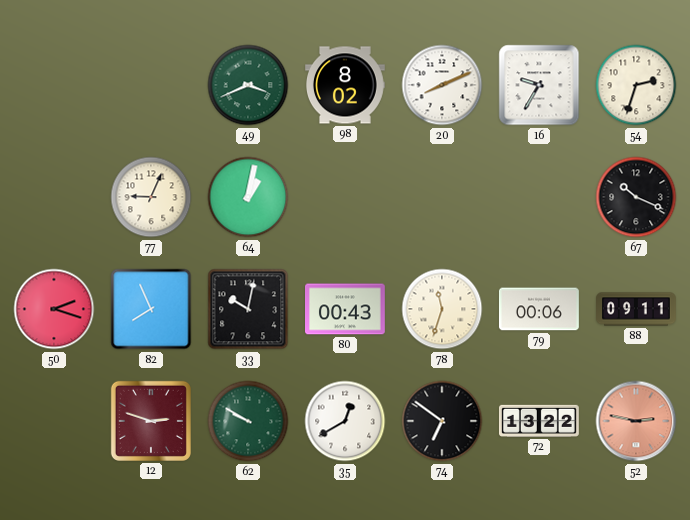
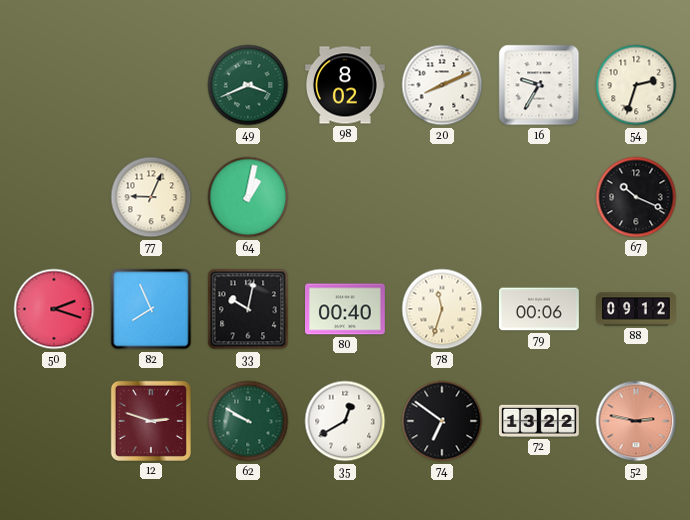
80: 00:43 -> 00:40
88: 09:11 -> 09:12
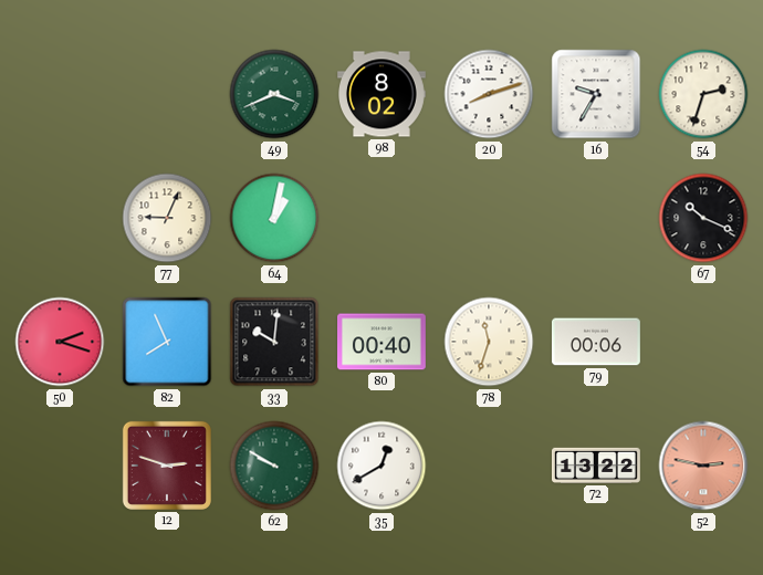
20: 8:11 -> 8:12
33: 10:02 -> 10:01
88: 09:12 -> none
74: 6:51 -> none
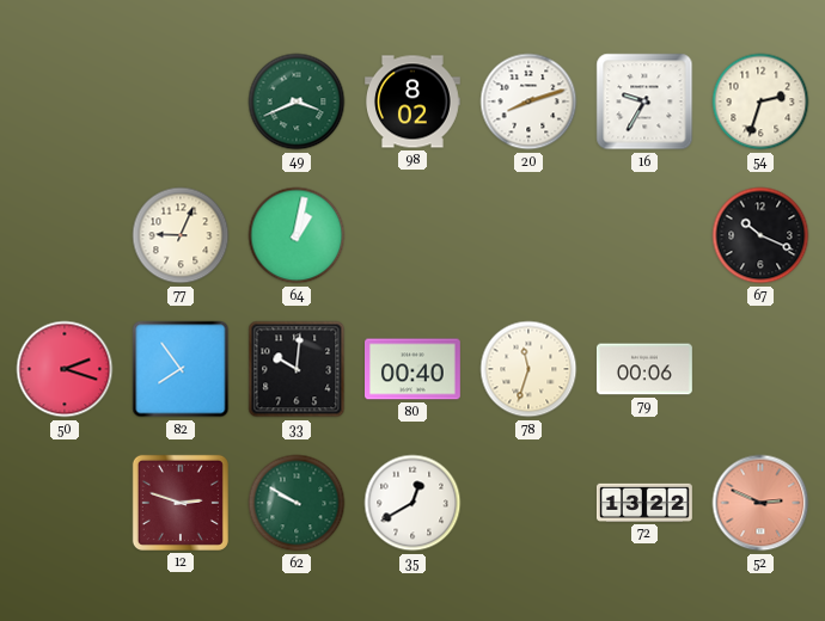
82: 7:56 -> 7:54
52: 2:47 -> 2:49
